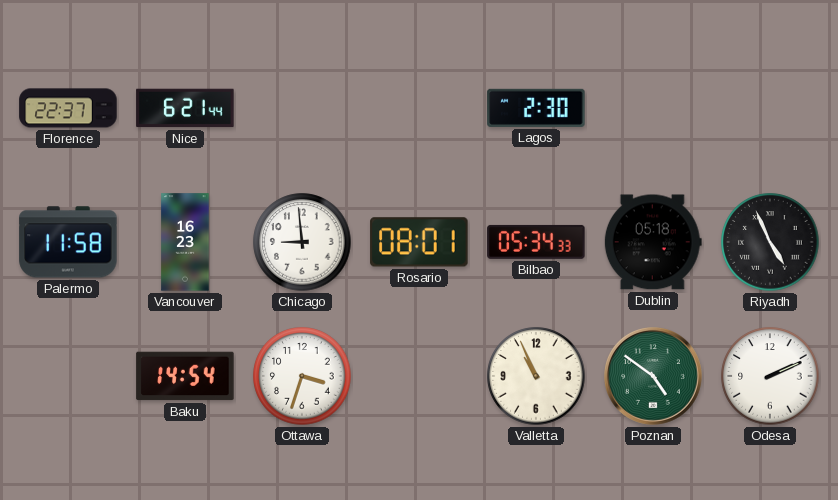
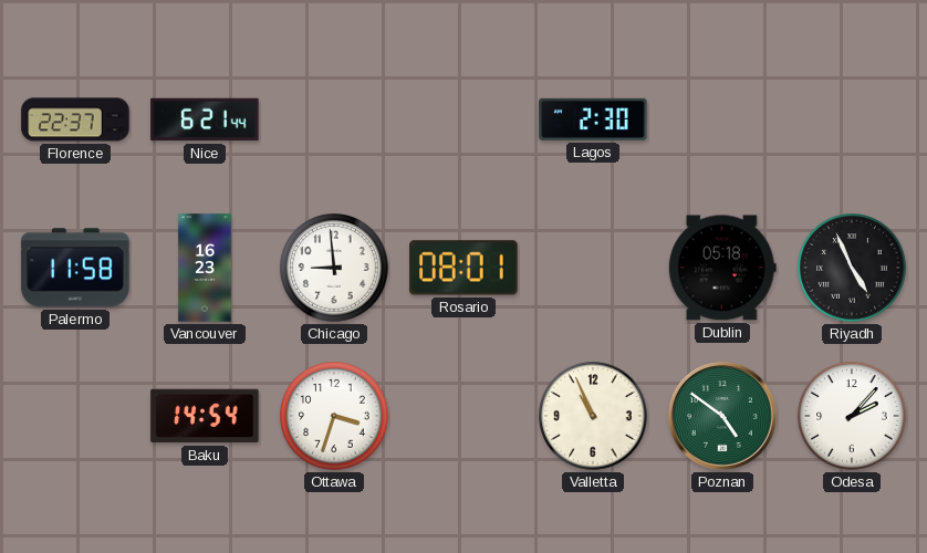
Bilbao: 05:34 -> none
Odesa: 2:11 -> 2:07
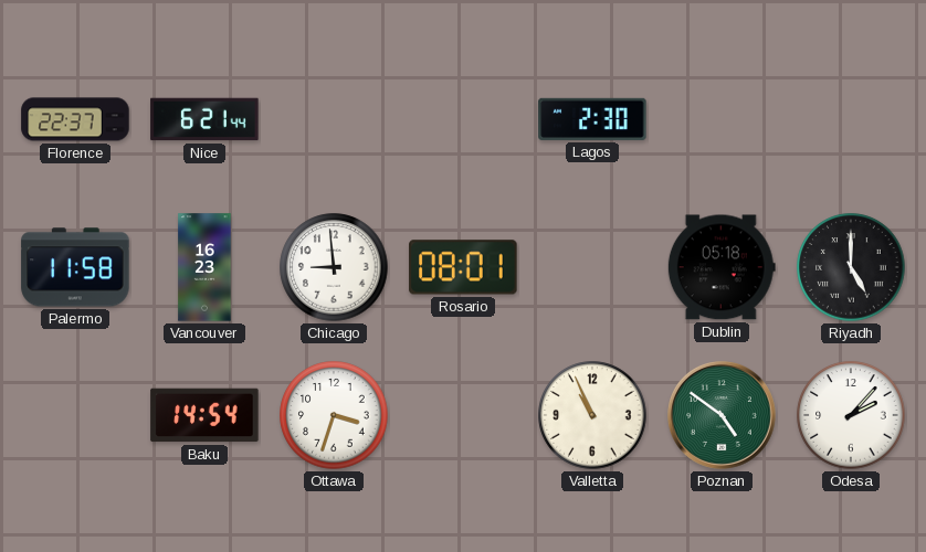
Riyadh: 4:56 -> 5:00
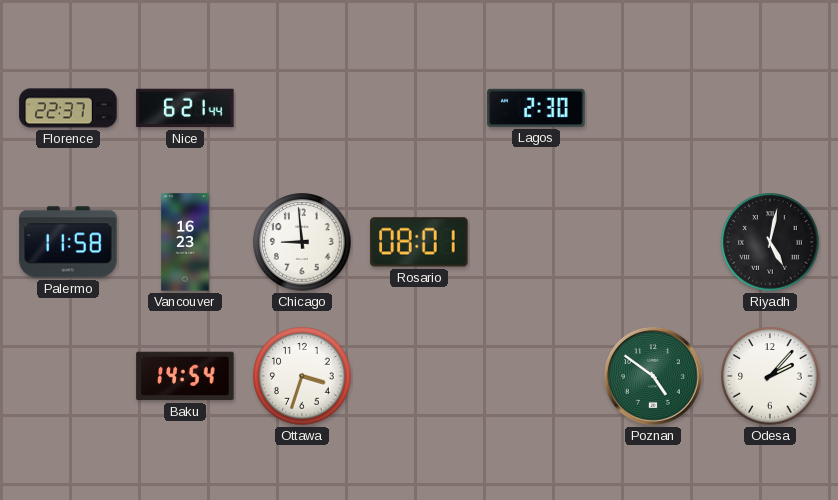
Dublin: 05:18 -> none
Riyadh: 5:00 -> 5:02
Valletta: 10:56 -> none
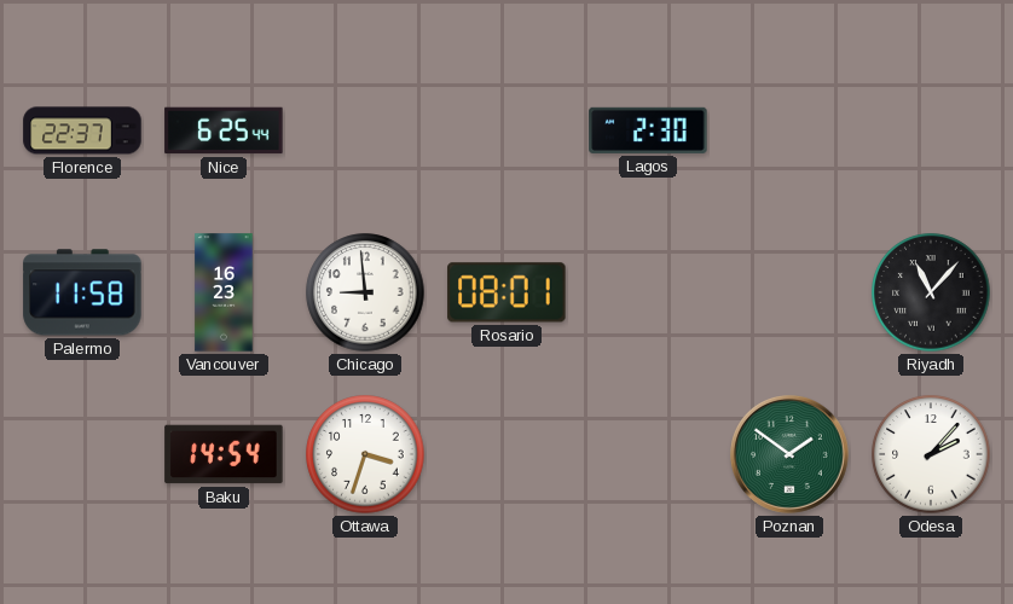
Nice: 6:21 -> 6:25
Riyadh: 5:02 -> 11:07
Poznan: 4:51 -> 1:51
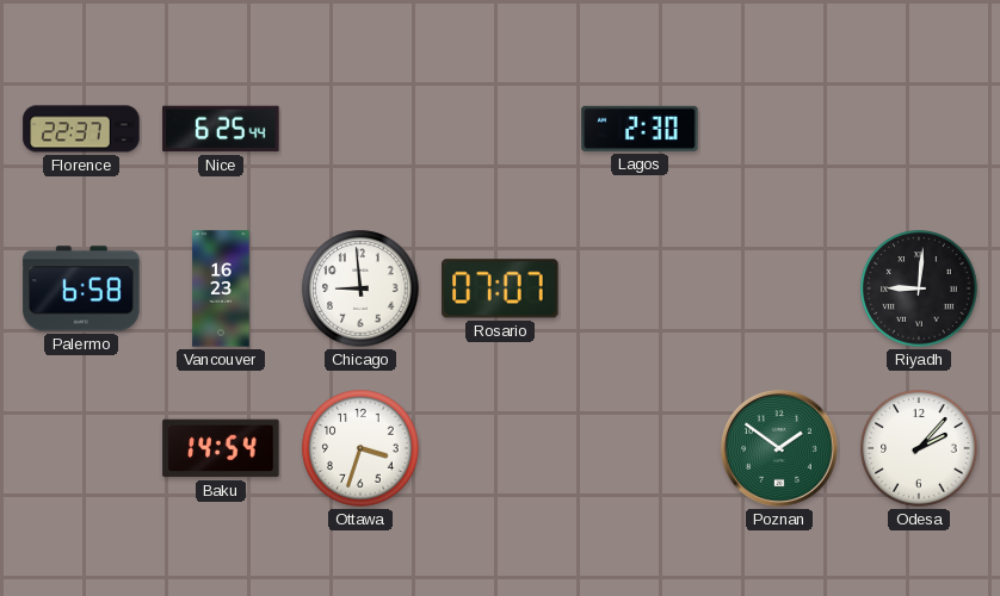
Palermo: 11:58 -> 6:58
Rosario: 08:01 -> 07:07
Riyadh: 11:07 -> 9:01
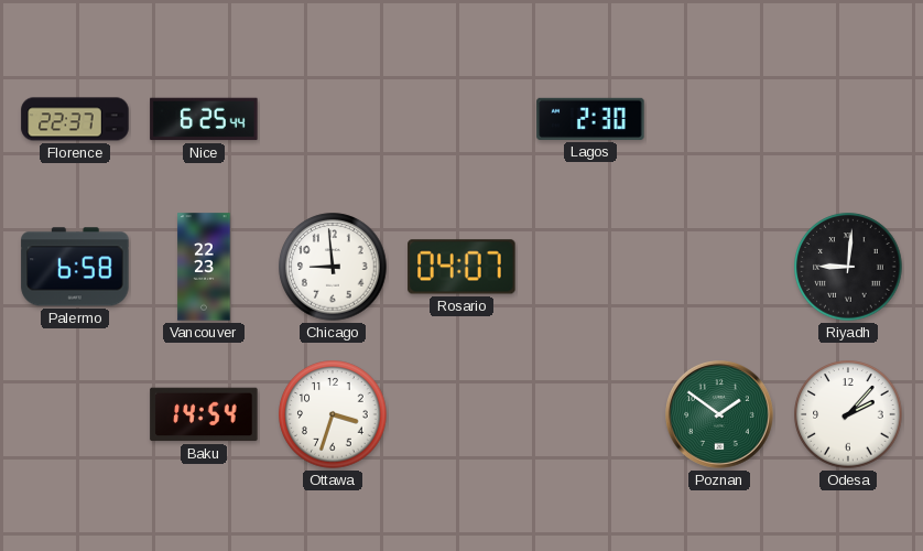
Vancouver: 16:23 -> 22:23
Rosario: 07:07 -> 04:07
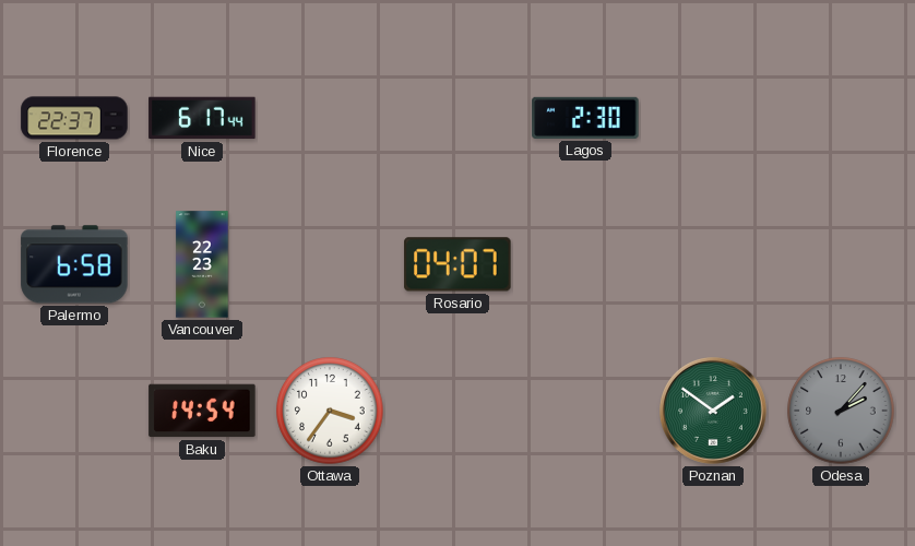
Nice: 6:25 -> 6:17
Chicago: 8:59 -> none
Riyadh: 9:01 -> none
Ottawa: 3:33 -> 3:36
Odesa dial: white -> grey
